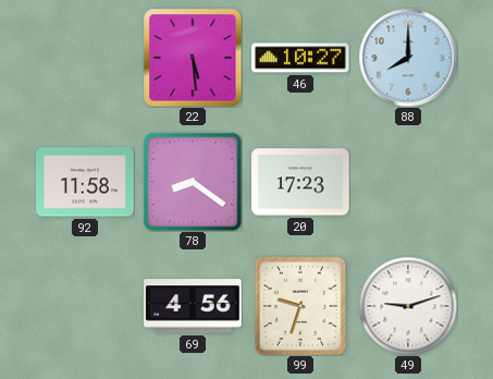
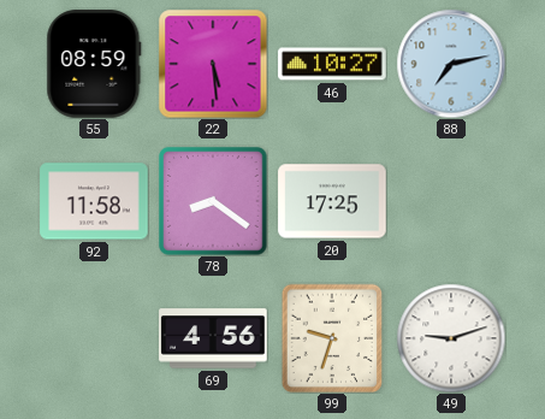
55: none -> 08:59
88: 8:00 -> 7:13
20: 17:23 -> 17:25
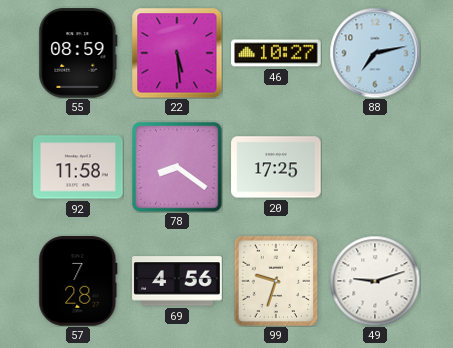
57: none -> 7:28
